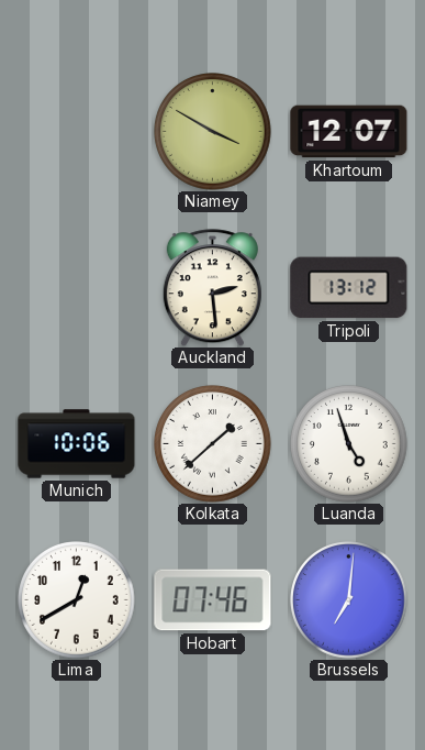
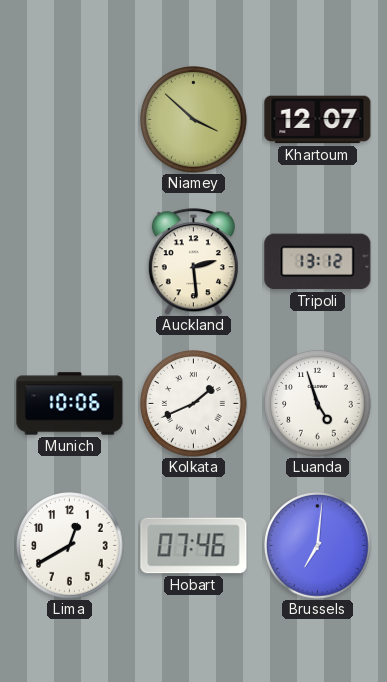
Niamey: 3:50 -> 3:52
Kolkata: 1:38 -> 1:41
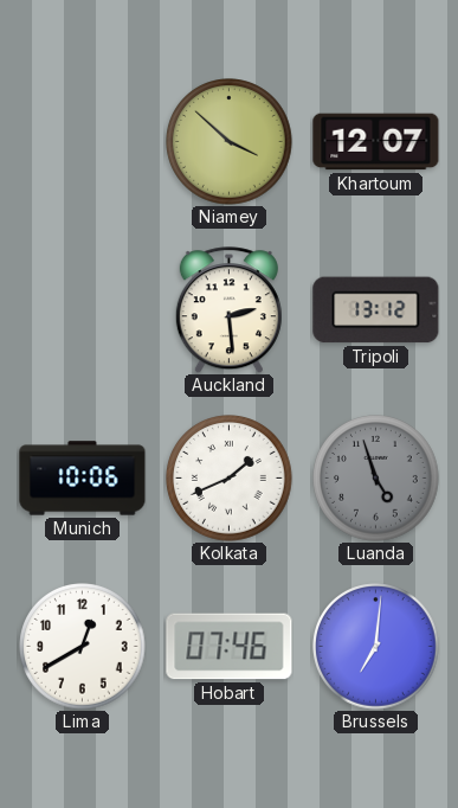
Luanda dial: white -> grey
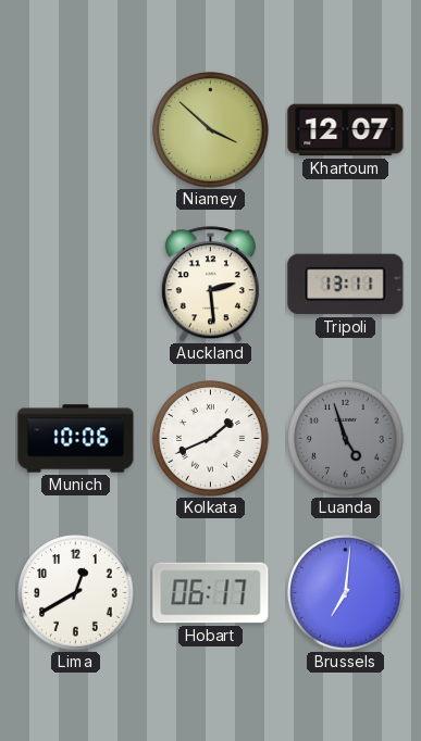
Tripoli: 13:12 -> 13:11
Hobart: 07:46 -> 06:17
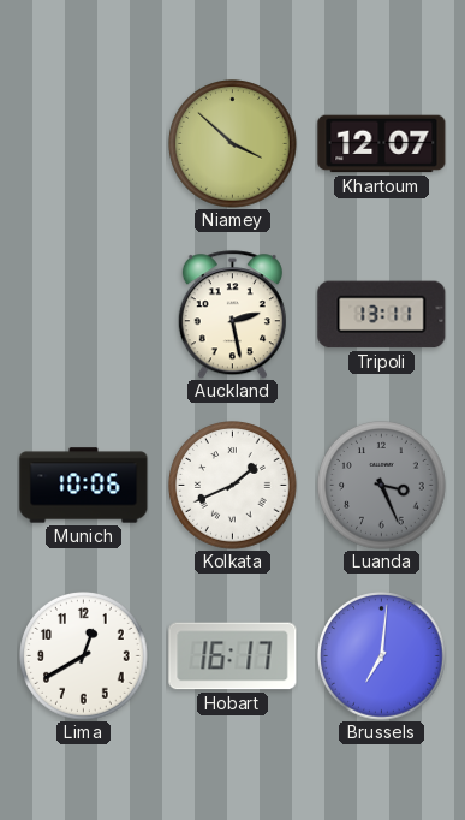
Auckland: 2:29 -> 2:28
Luanda: 4:57 -> 3:26
Hobart: 06:17 -> 16:17
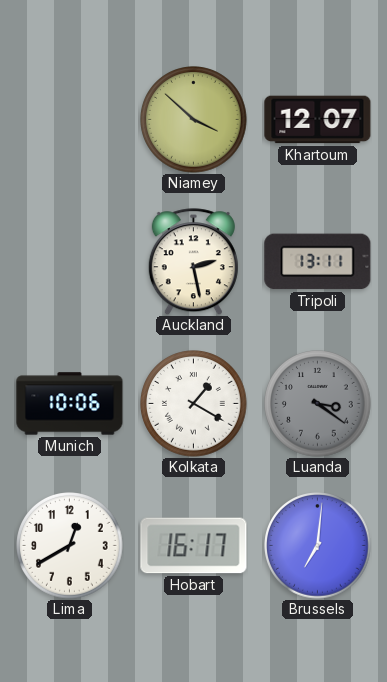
Kolkata: 1:41 -> 1:20
Luanda: 3:26 -> 3:21
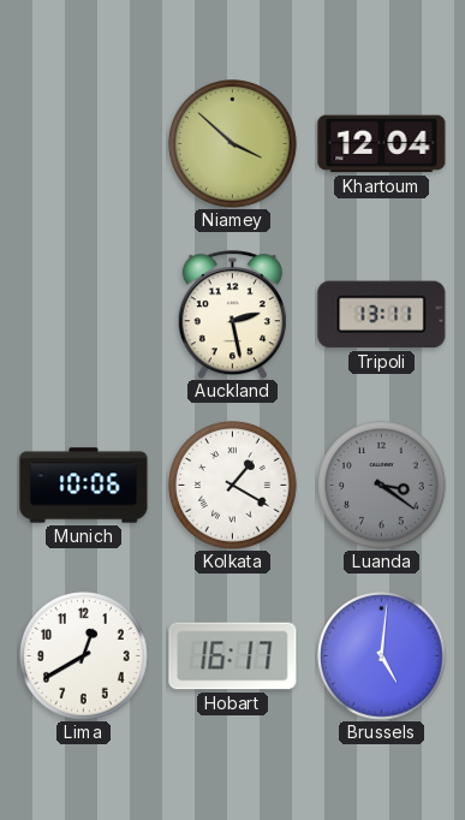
Khartoum: 12:07 -> 12:04
Brussels: 7:01 -> 5:01
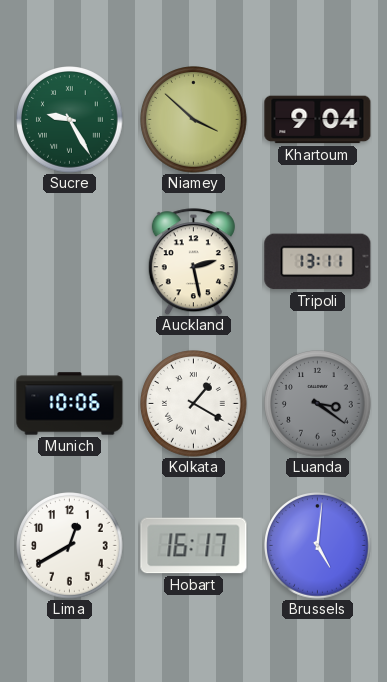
Sucre: none -> 9:25
Khartoum: 12:04 -> 9:04
